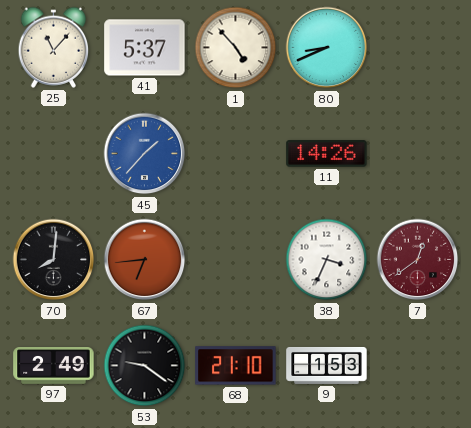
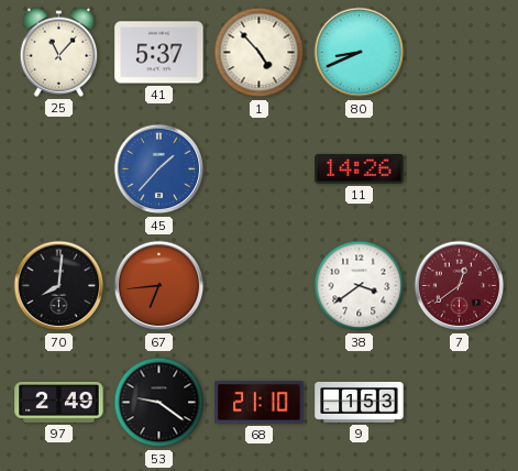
38: 3:34 -> 3:39
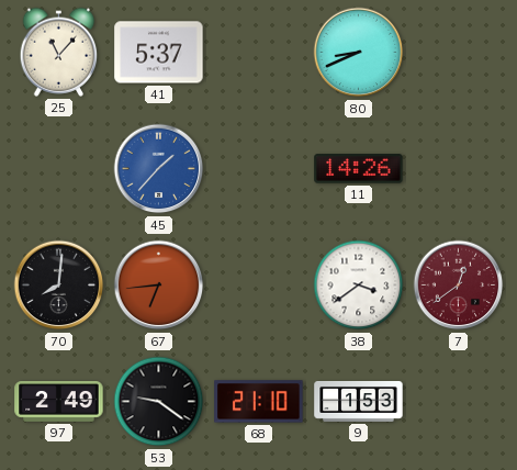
1: 4:53 -> none
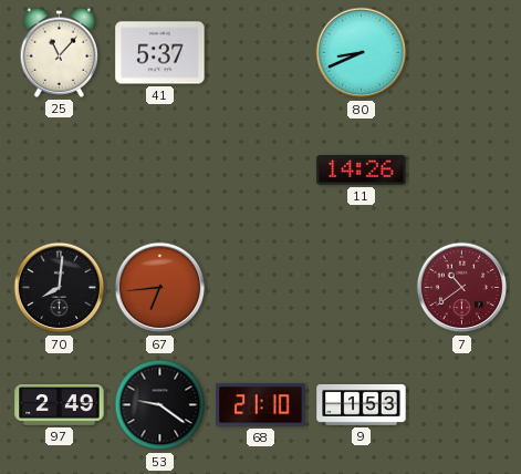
45: 1:37 -> none
38: 3:39 -> none
7: 12:39 -> 10:39
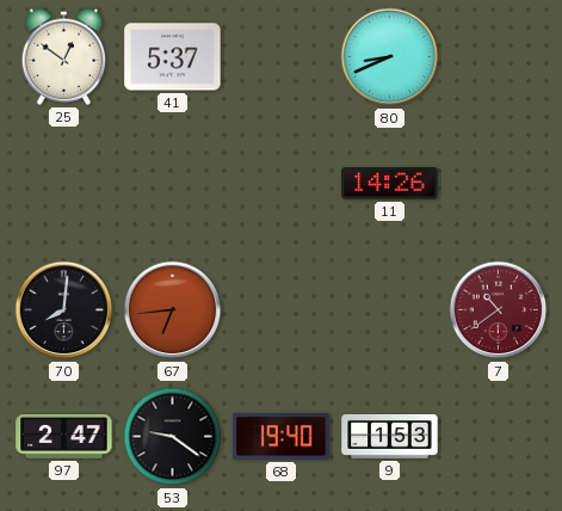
25: 11:07 -> 12:51
97: 2:49 -> 2:47
68: 21:10 -> 19:40
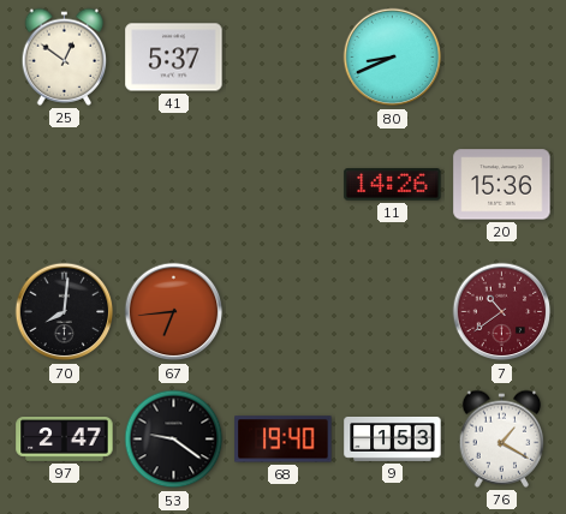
20: none -> 15:36
76: none -> 1:20
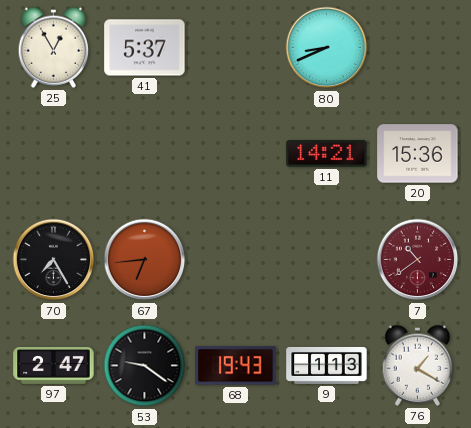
25: 12:51 -> 12:55
11: 14:26 -> 14:21
70: 8:01 -> 7:25
68: 19:40 -> 19:43
9: 1:53 -> 1:13
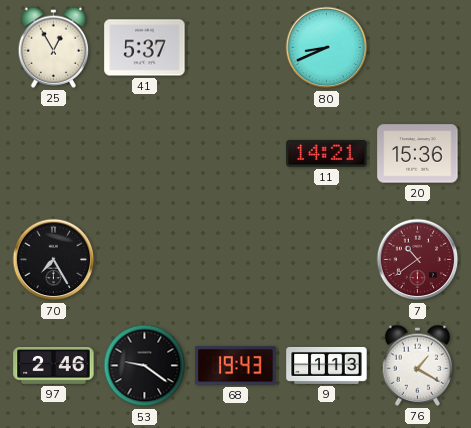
67: 6:44 -> none
97: 2:47 -> 2:46
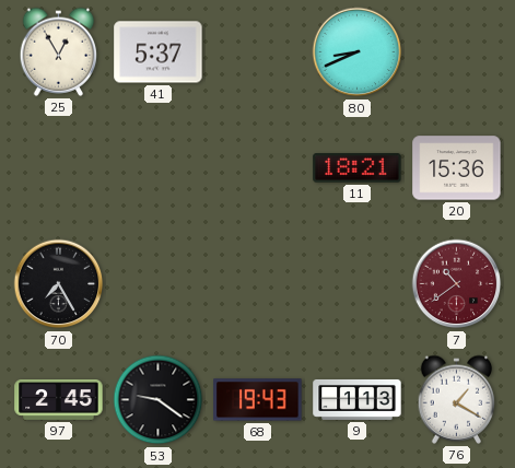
11: 14:21 -> 18:21
97: 2:46 -> 2:45
